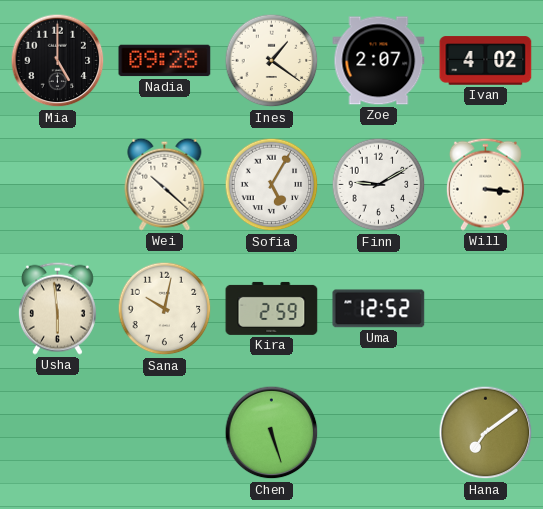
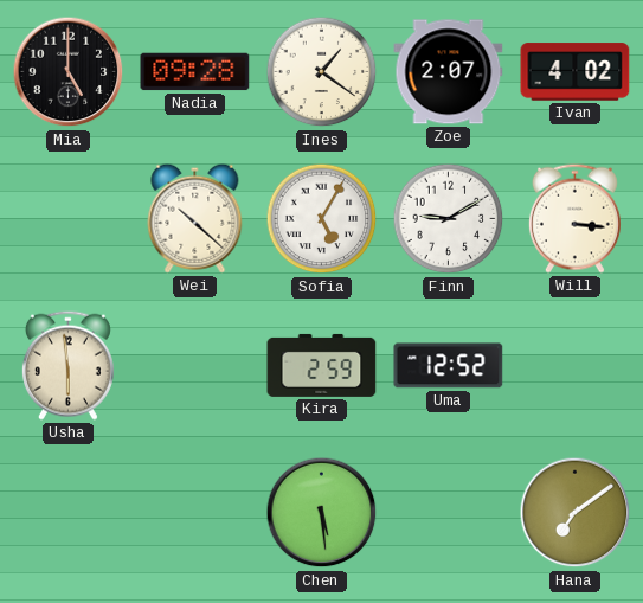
Sana: 10:02 -> none
Chen: 5:27 -> 5:29
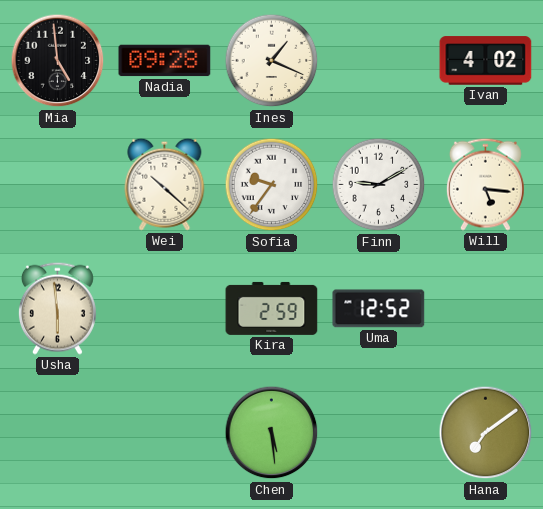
Mia: 5:00 -> 4:59
Ines: 1:21 -> 1:19
Zoe: 2:07 -> none
Sofia: 5:05 -> 9:36
Will: 3:16 -> 5:16
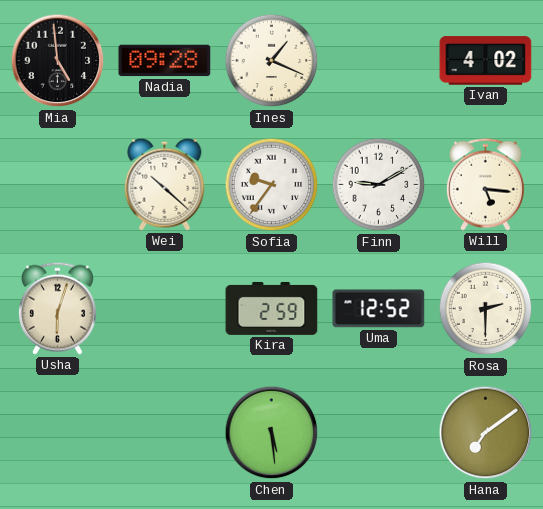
Usha: 5:59 -> 6:03
Rosa: none -> 2:30
